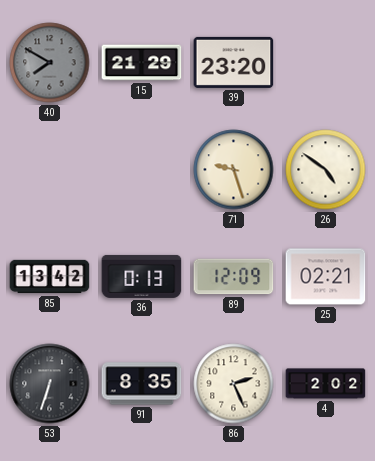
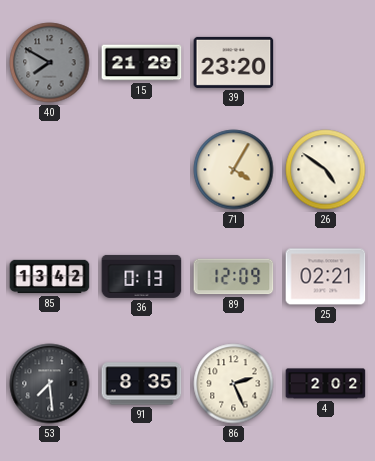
71: 9:27 -> 4:05
53: 6:33 -> 7:29
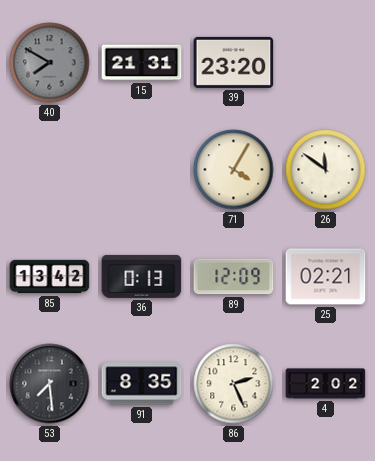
15: 21:29 -> 21:31
26: 4:51 -> 11:51
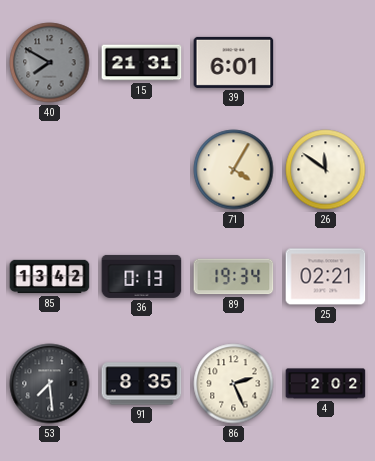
39: 23:20 -> 6:01
89: 12:09 -> 19:34
